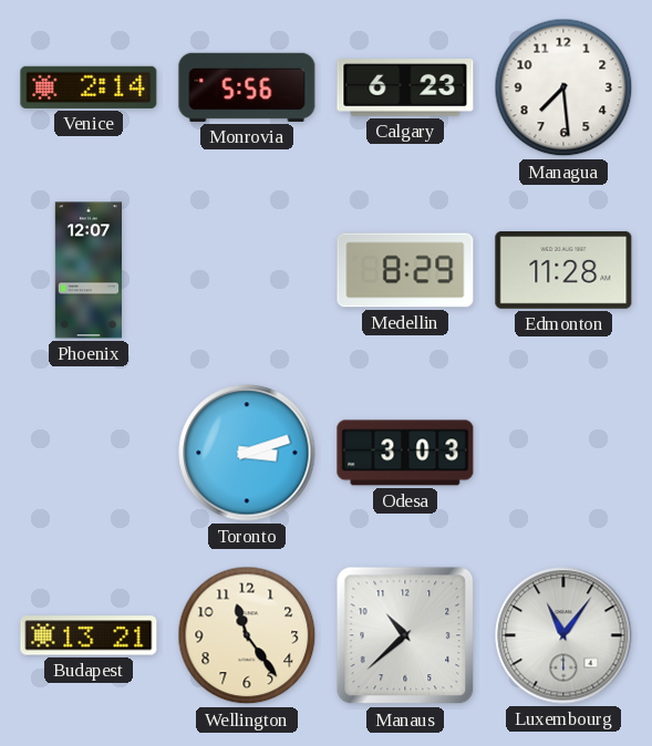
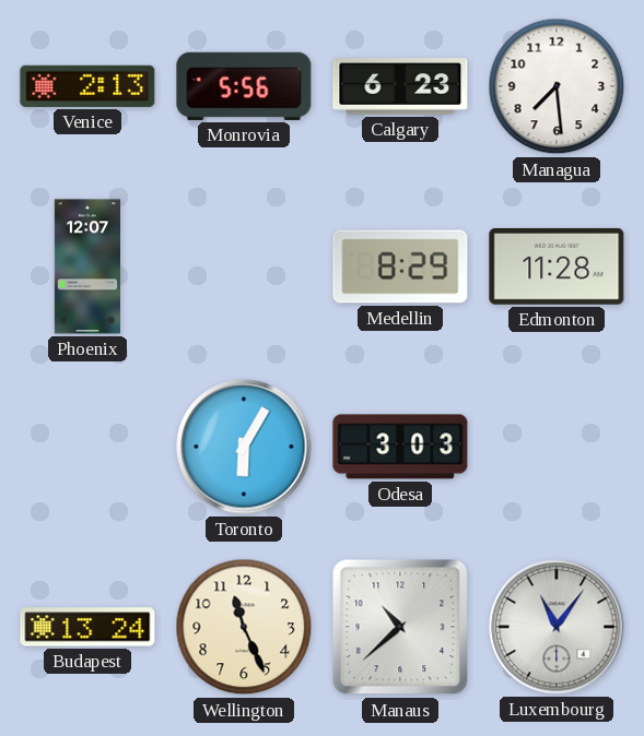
Venice: 2:14 -> 2:13
Toronto: 3:12 -> 6:05
Budapest: 13:21 -> 13:24
Wellington: 11:24 -> 11:26
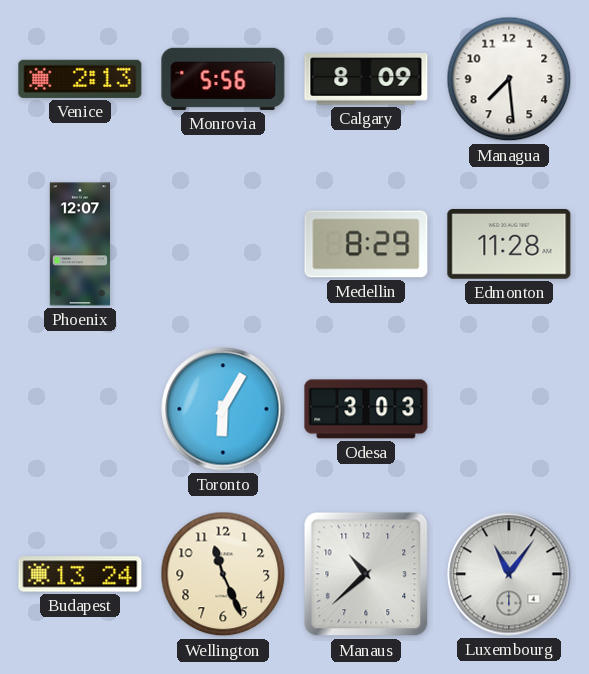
Calgary: 6:23 -> 8:09
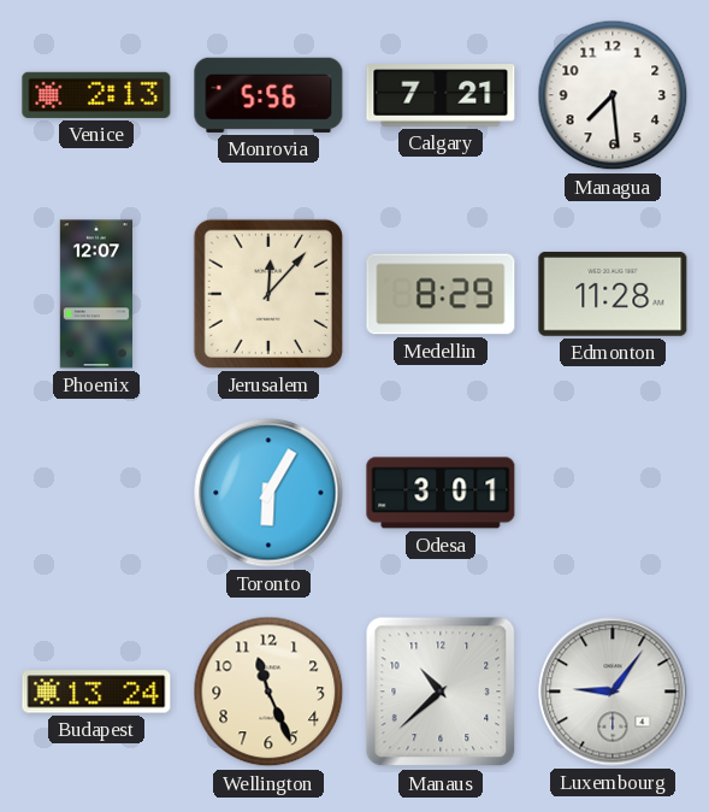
Calgary: 8:09 -> 7:21
Jerusalem: none -> 12:07
Odesa: 3:03 -> 3:01
Luxembourg: 11:06 -> 9:06
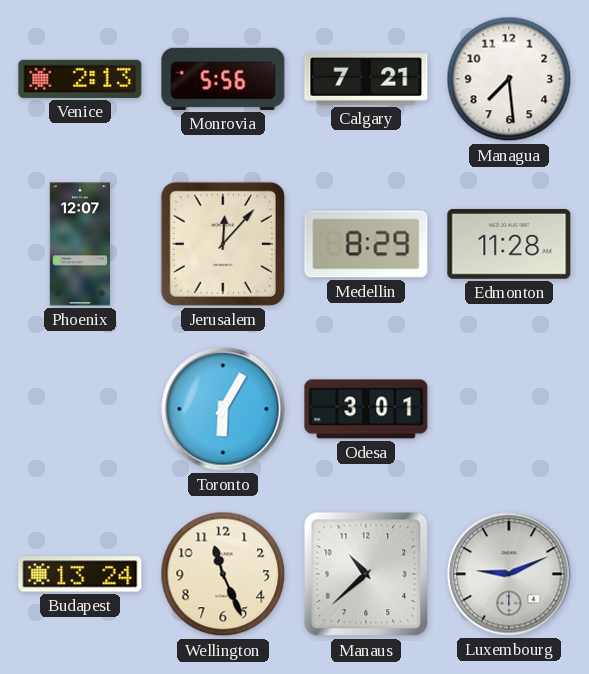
Luxembourg: 9:06 -> 9:11
